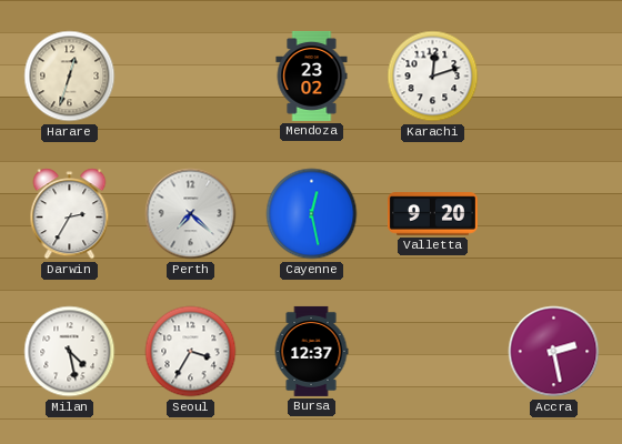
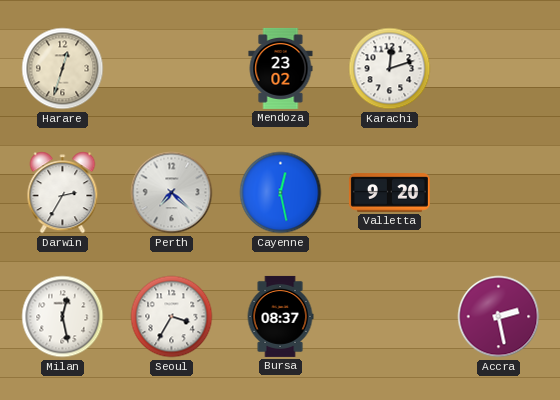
Milan: 4:28 -> 12:28
Bursa: 12:37 -> 08:37
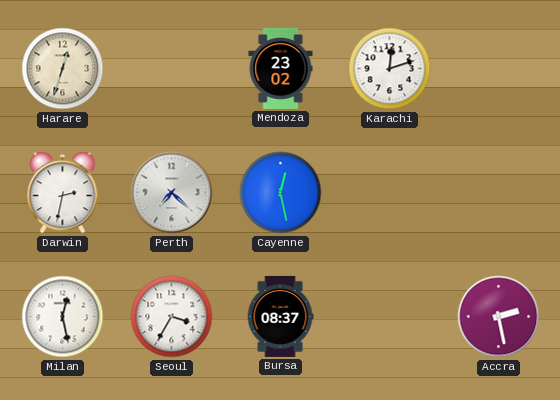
Darwin: 2:35 -> 2:32
Valletta: 9:20 -> none
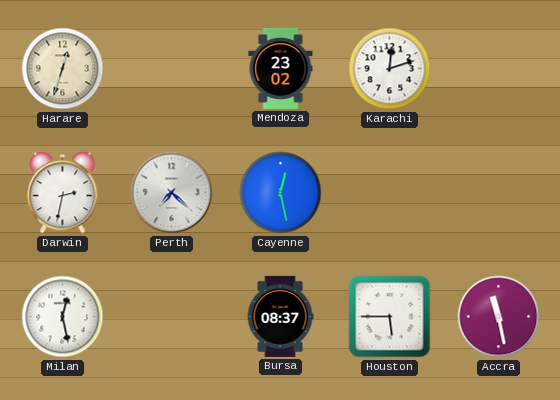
Seoul: 3:35 -> none
Houston: none -> 5:45
Accra: 2:28 -> 11:28
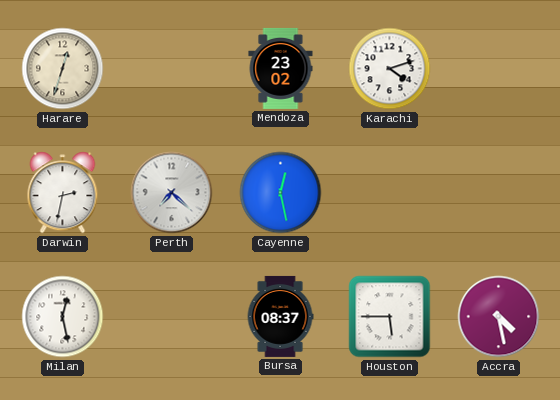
Karachi: 12:12 -> 4:12
Accra: 11:28 -> 4:28
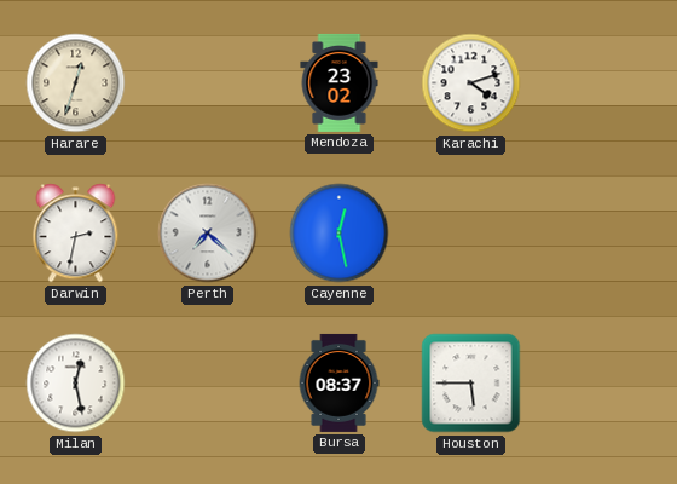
Accra: 4:28 -> none
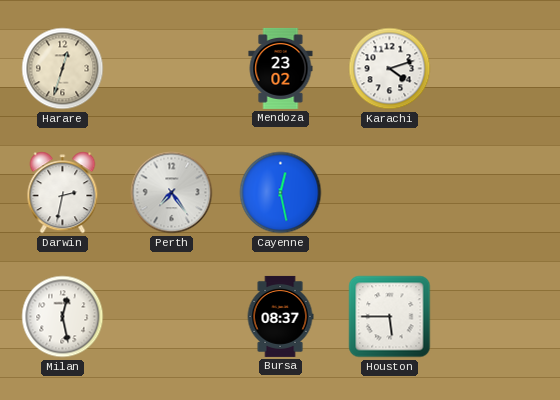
Perth: 7:22 -> 7:24
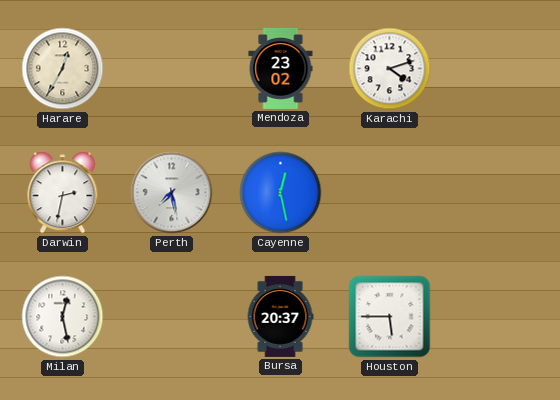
Harare: 12:33 -> 12:35
Perth: 7:24 -> 7:28
Bursa: 08:37 -> 20:37
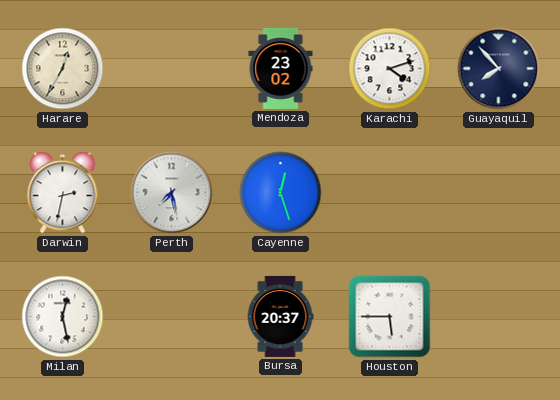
Guayaquil: none -> 7:53
Cayenne: 12:28 -> 12:27
